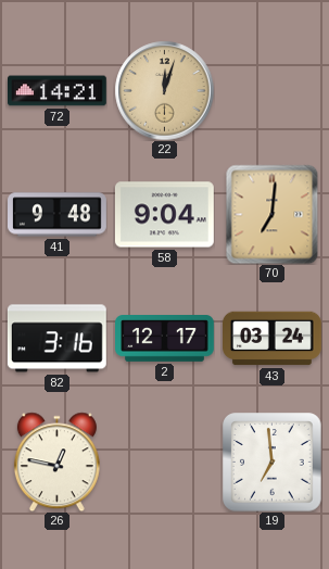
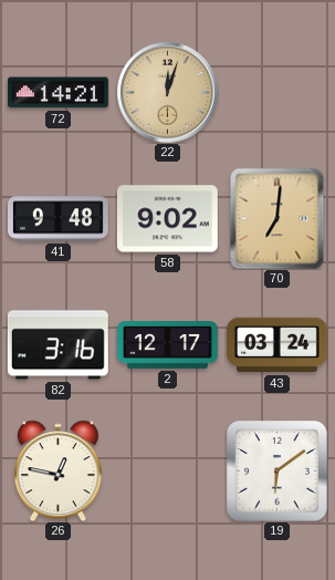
58: 9:04 -> 9:02
19: 6:59 -> 6:09
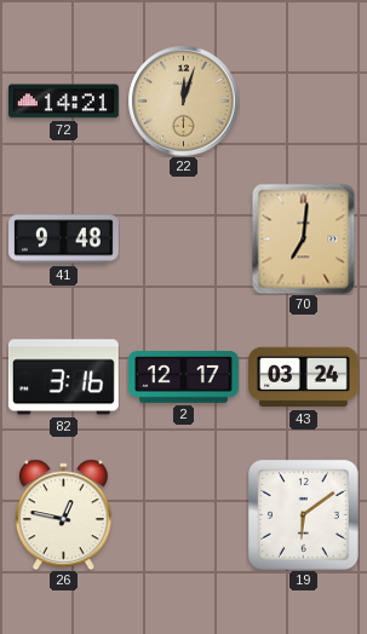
58: 9:02 -> none
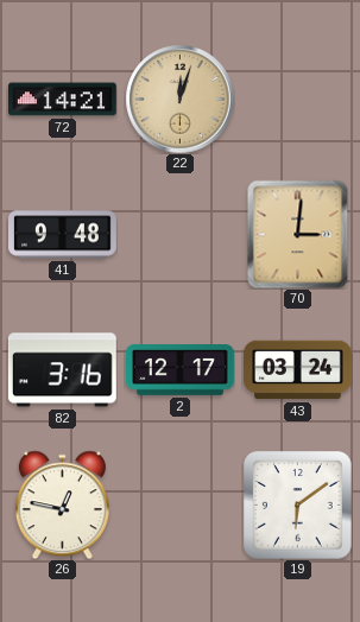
70: 7:01 -> 3:01
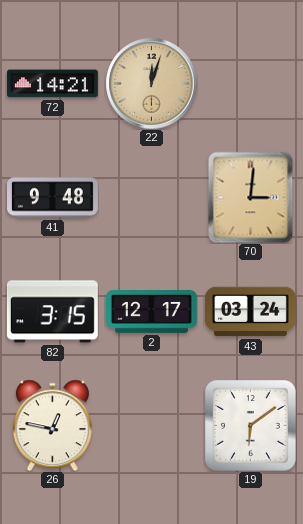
82: 3:16 -> 3:15
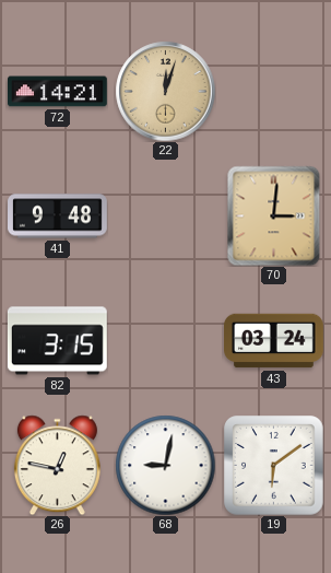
2: 12:17 -> none
68: none -> 9:02
